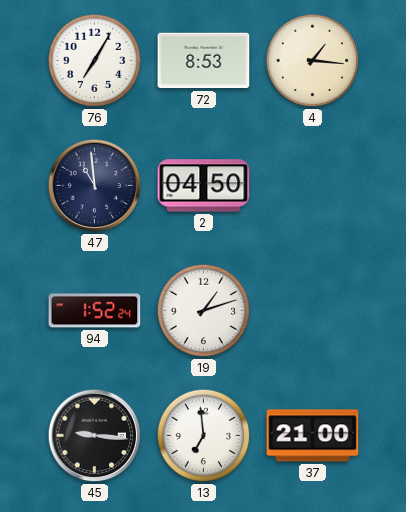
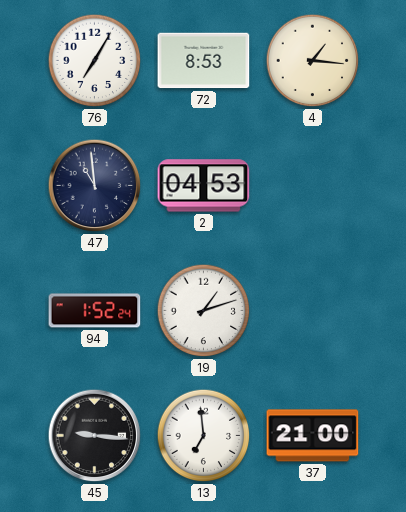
2: 04:50 -> 04:53
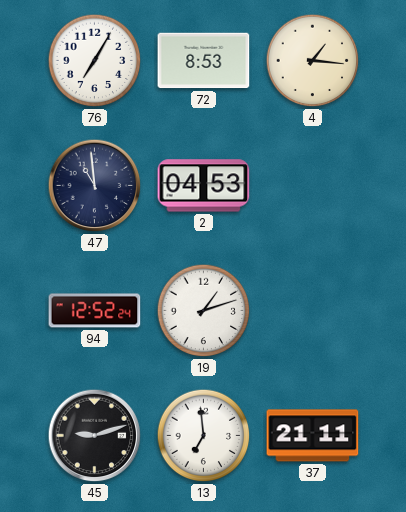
94: 1:52 -> 12:52
45: 9:16 -> 9:12
37: 21:00 -> 21:11
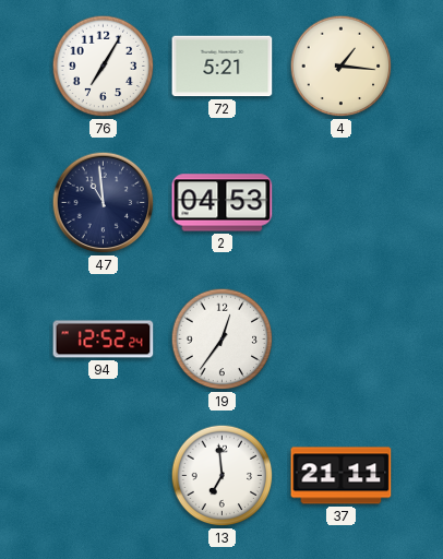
72: 8:53 -> 5:21
19: 1:12 -> 12:36
45: 9:12 -> none
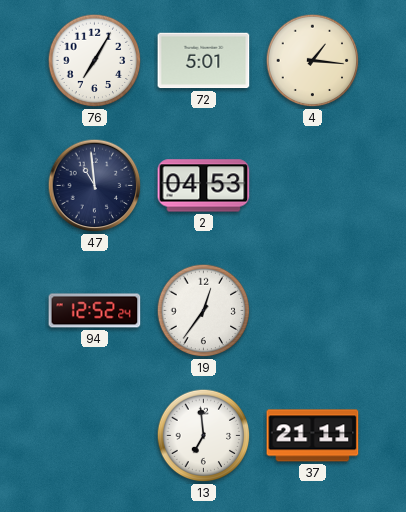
72: 5:21 -> 5:01
